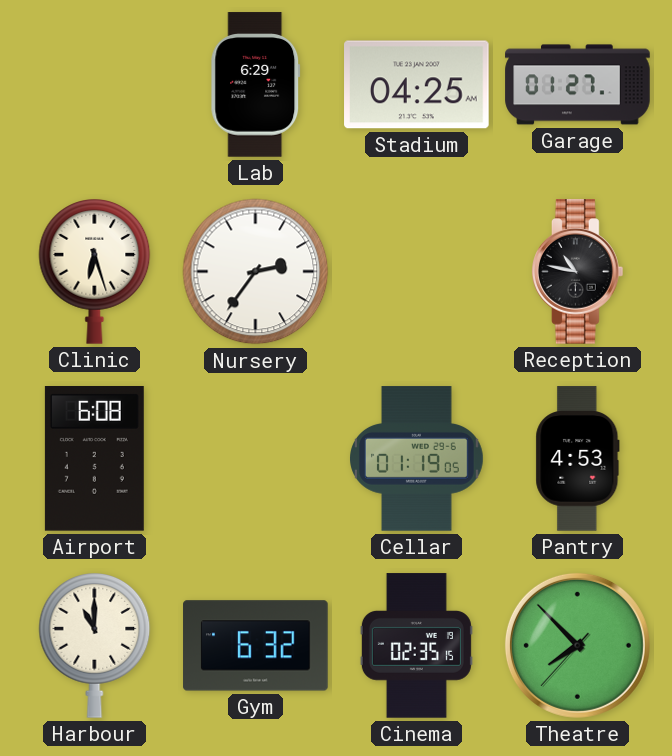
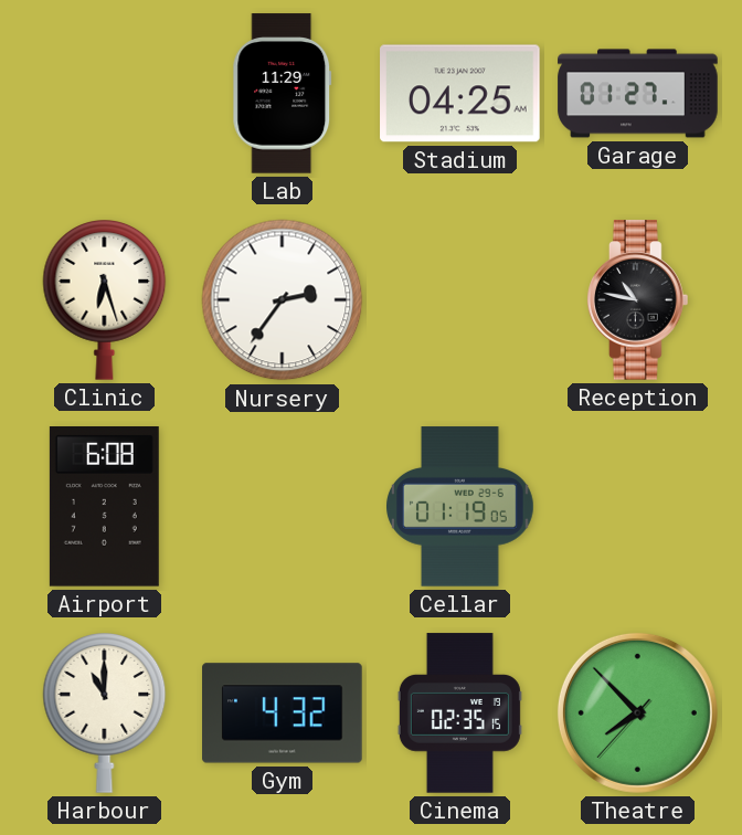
Lab: 6:29 -> 11:29
Pantry: 4:53 -> none
Gym: 6:32 -> 4:32
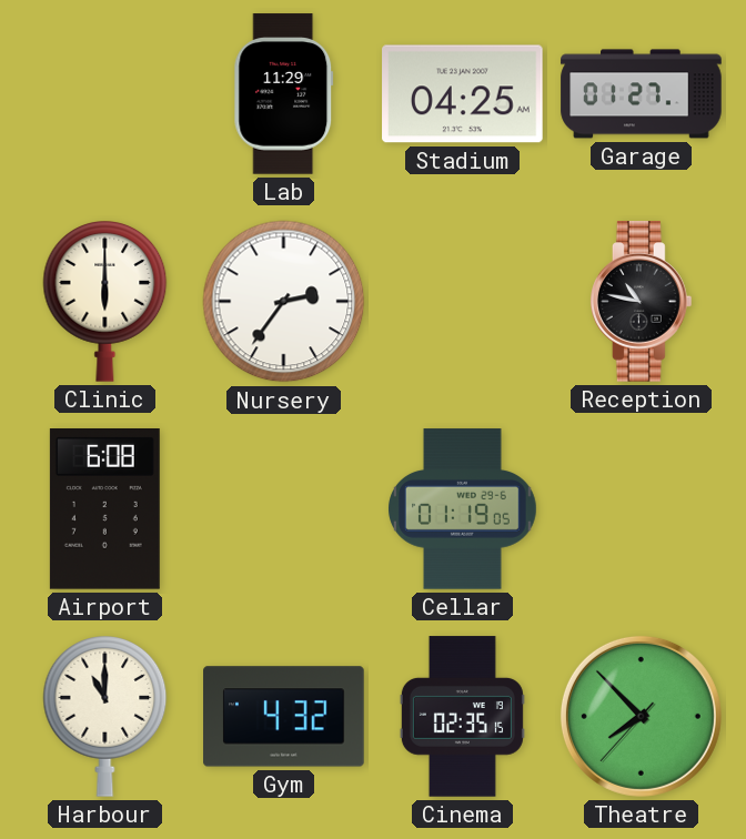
Clinic: 6:27 -> 6:00
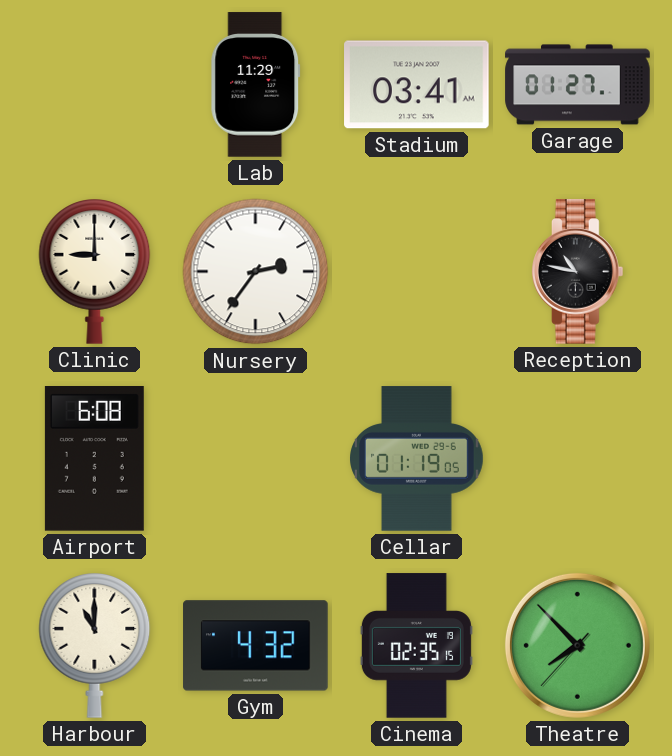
Stadium: 04:25 -> 03:41
Clinic: 6:00 -> 9:00
